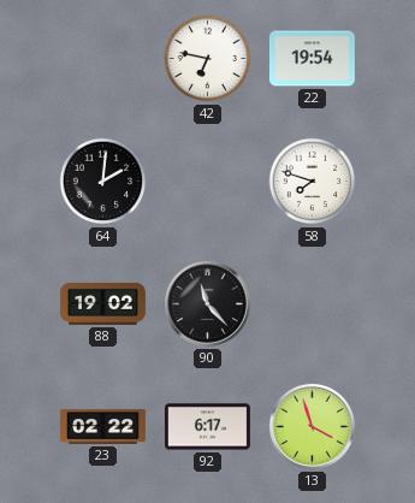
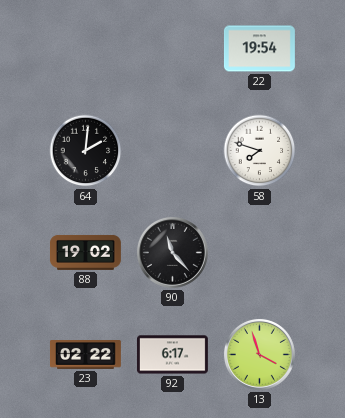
42: 6:47 -> none
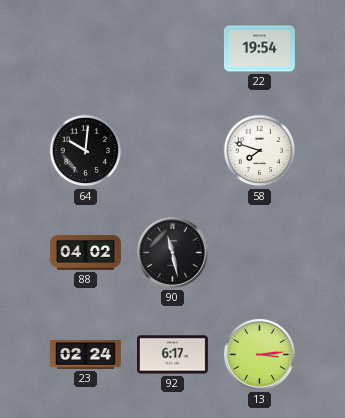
64: 2:01 -> 10:01
88: 19:02 -> 04:02
90: 11:23 -> 11:28
23: 02:22 -> 02:24
13: 3:57 -> 3:14
